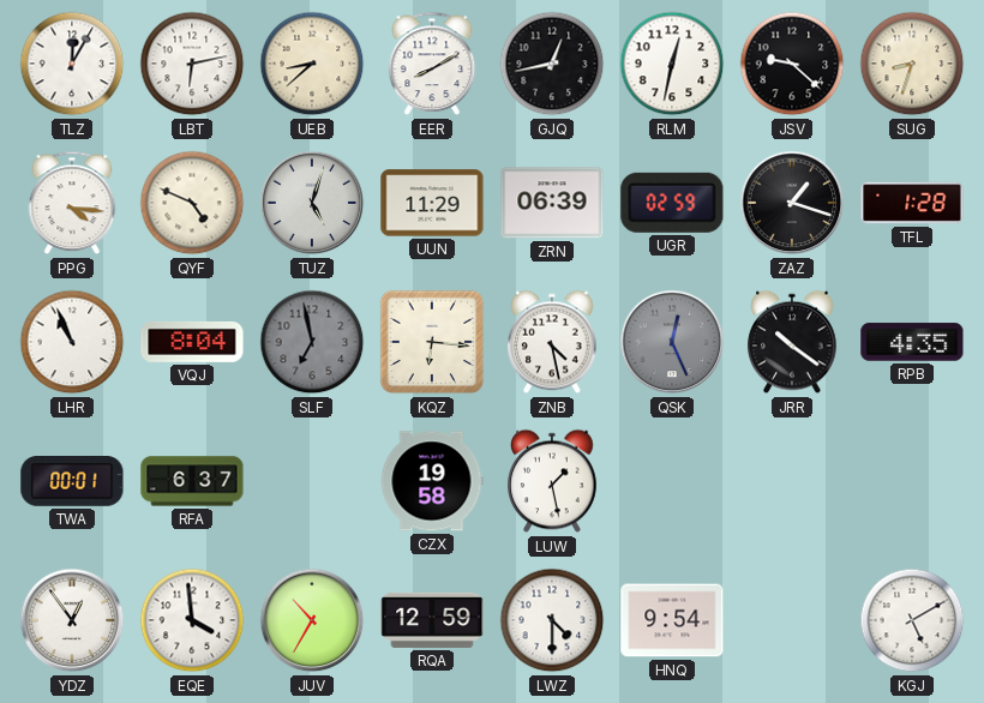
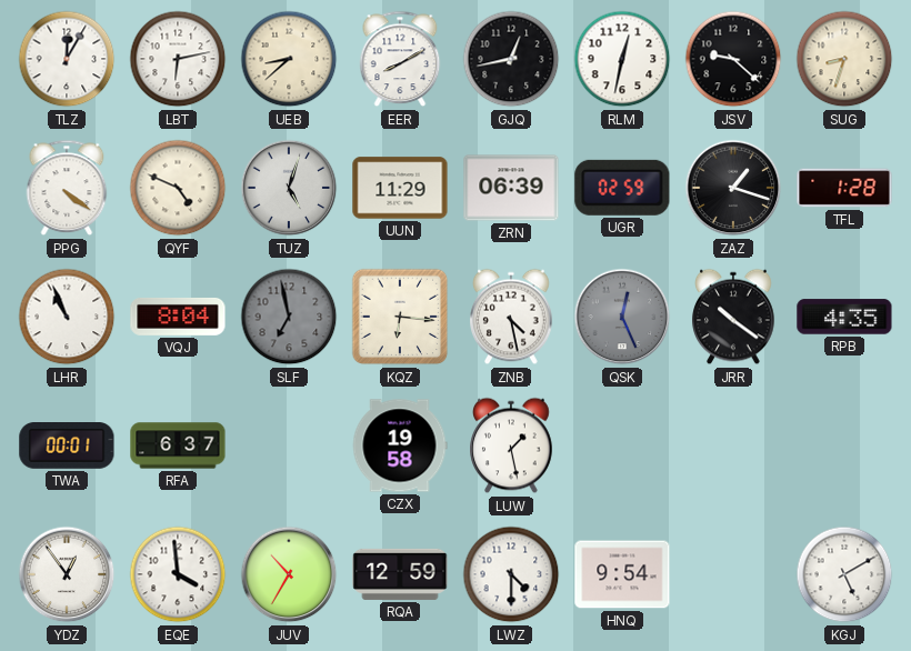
PPG: 4:16 -> 4:21
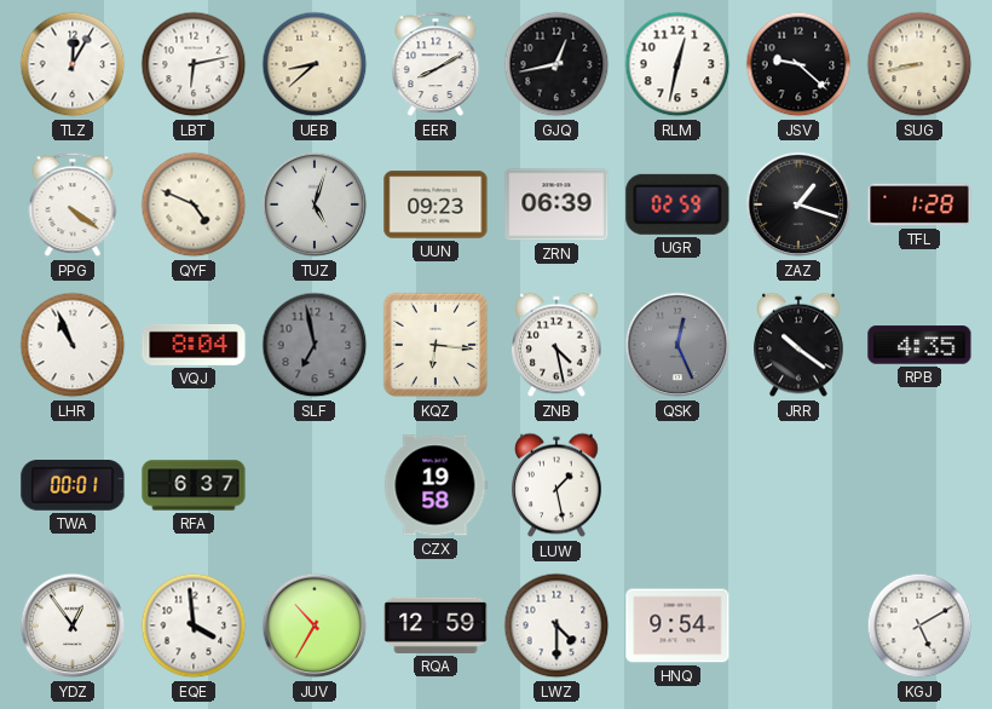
SUG: 8:33 -> 8:43
UUN: 11:29 -> 09:23
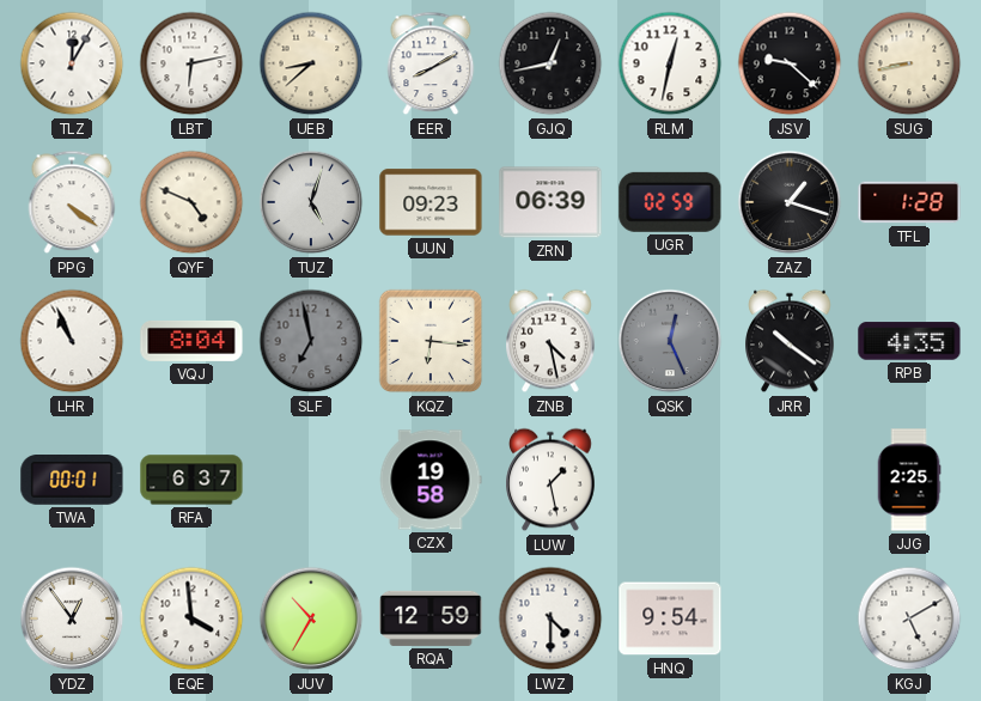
JJG: none -> 2:25
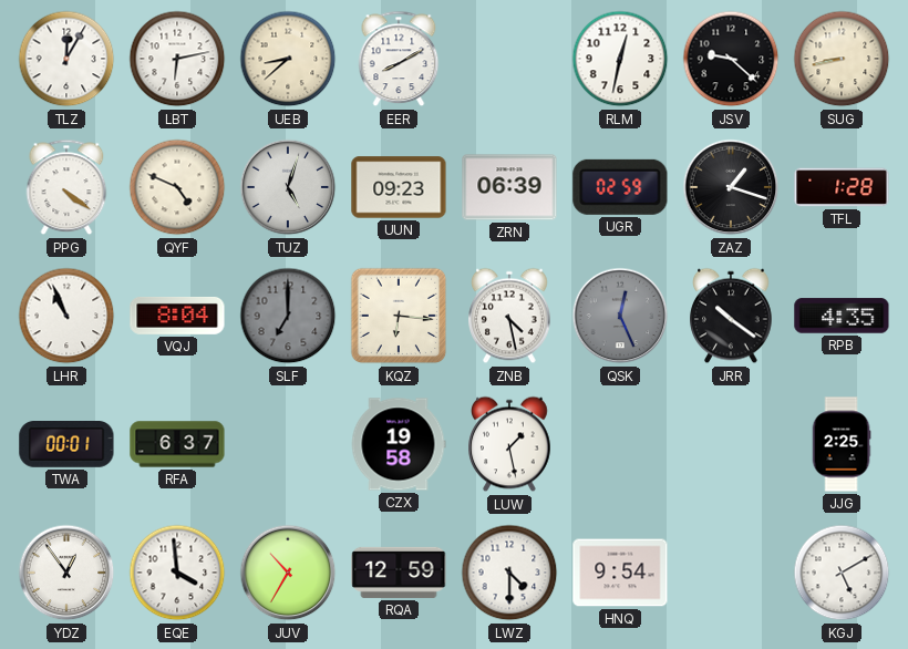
GJQ: 12:43 -> none
SLF: 6:58 -> 7:00
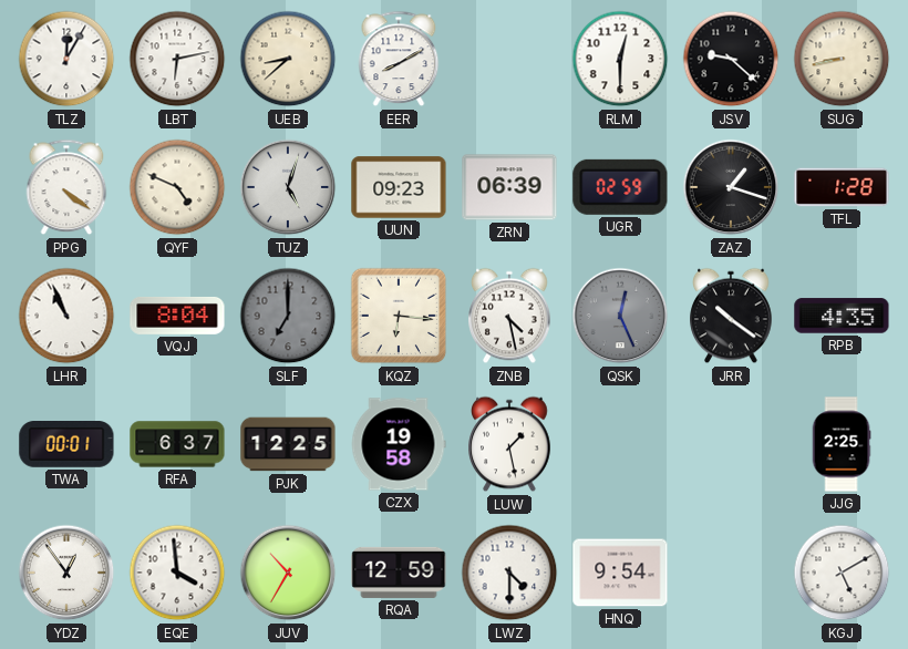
RLM: 12:32 -> 12:30
PJK: none -> 12:25
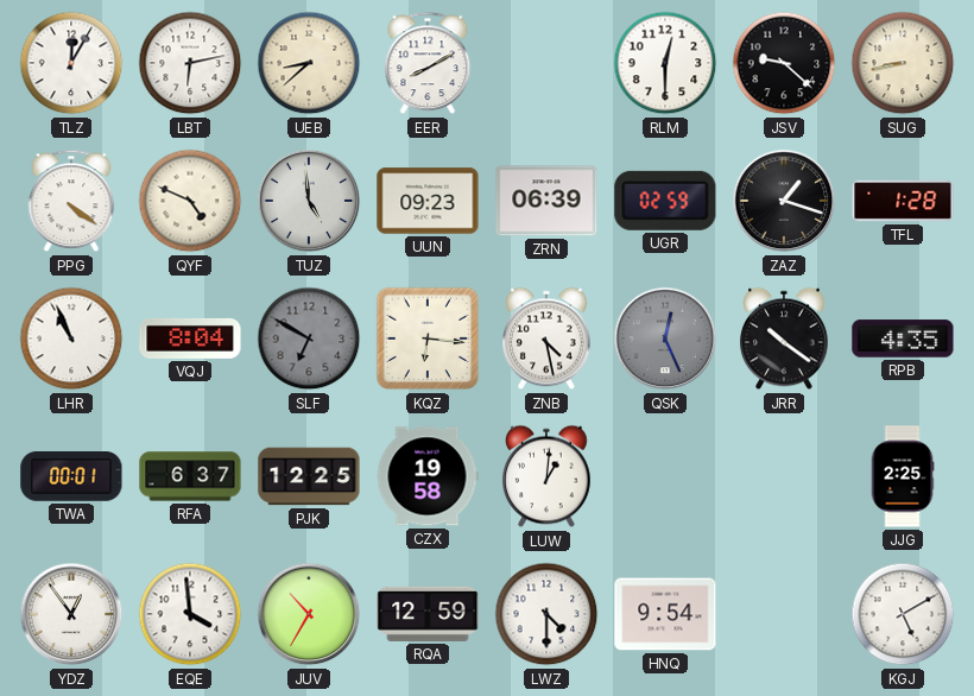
TUZ: 5:03 -> 4:59
SLF: 7:00 -> 6:50
LUW: 1:28 -> 1:01
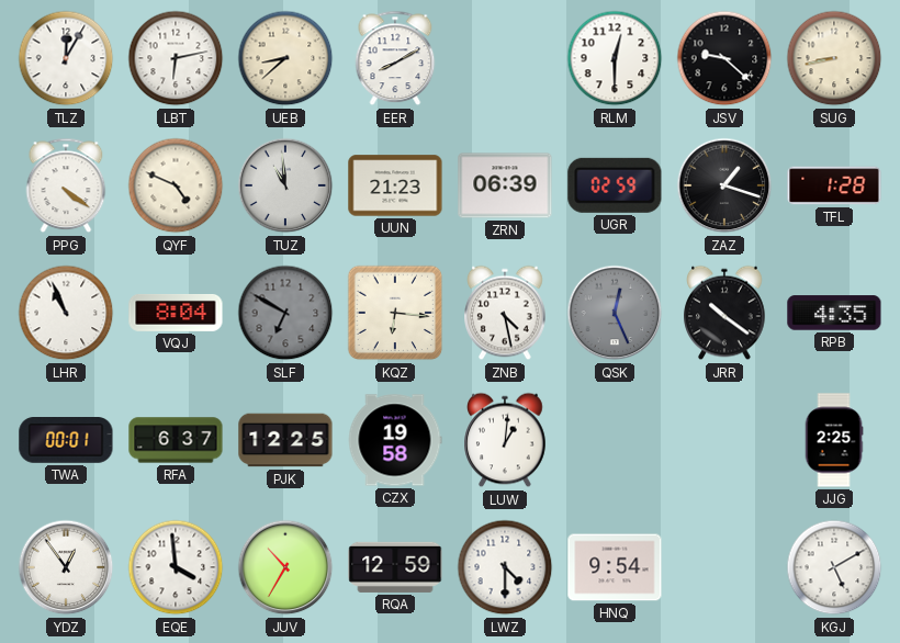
TUZ: 4:59 -> 10:59
UUN: 09:23 -> 21:23
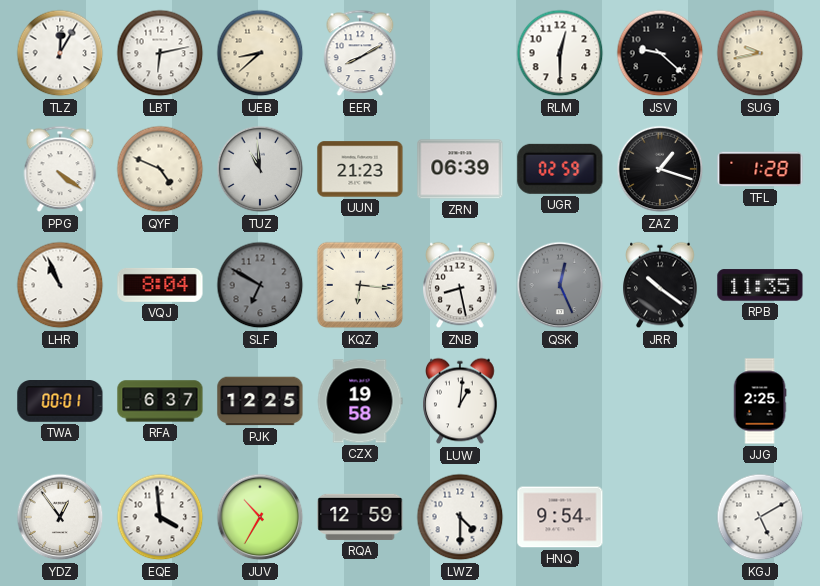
SUG: 8:43 -> 9:43
ZNB: 4:28 -> 8:28
RPB: 4:35 -> 11:35
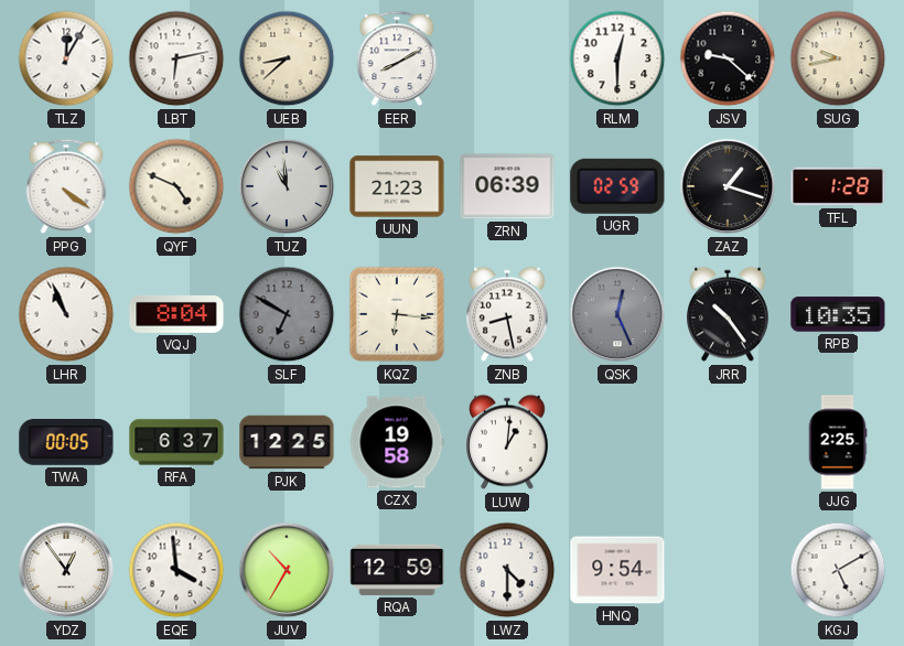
JRR: 10:21 -> 10:24
RPB: 11:35 -> 10:35
TWA: 00:01 -> 00:05
